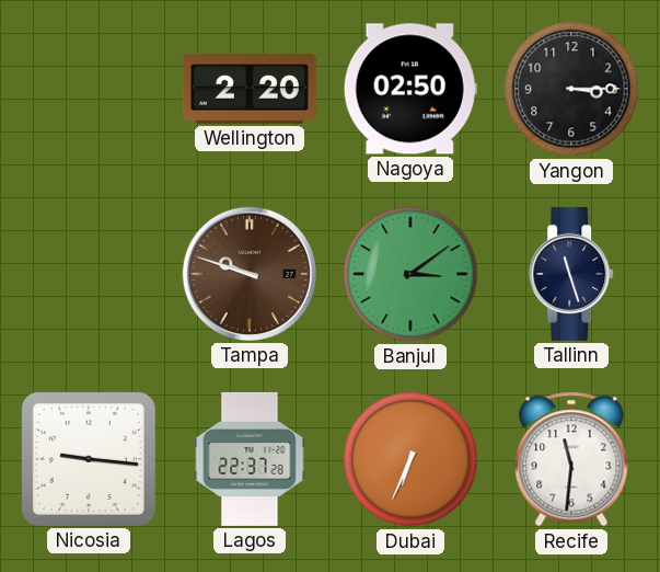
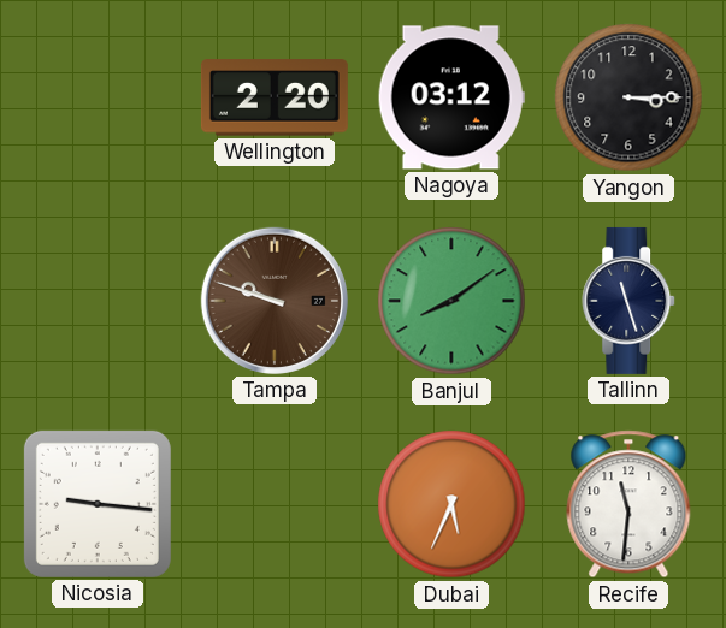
Nagoya: 02:50 -> 03:12
Banjul: 3:09 -> 8:09
Lagos: 22:37 -> none
Dubai: 6:34 -> 5:34
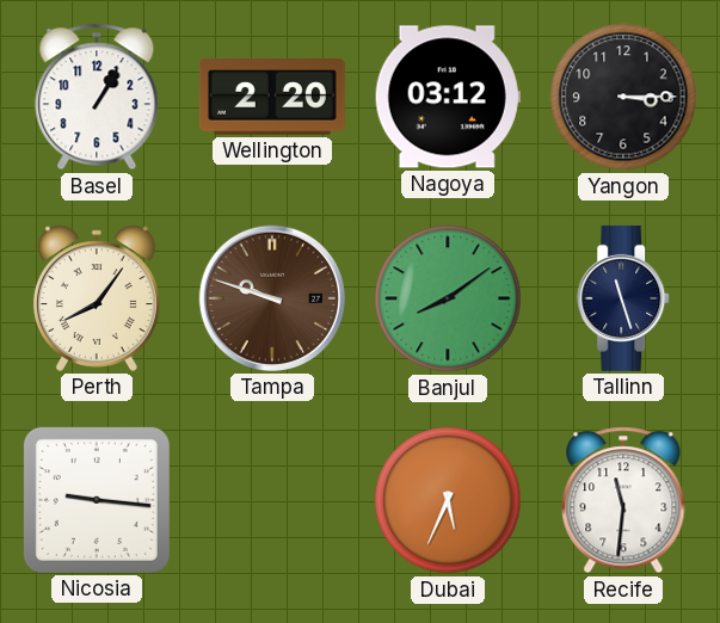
Basel: none -> 1:05
Perth: none -> 8:06
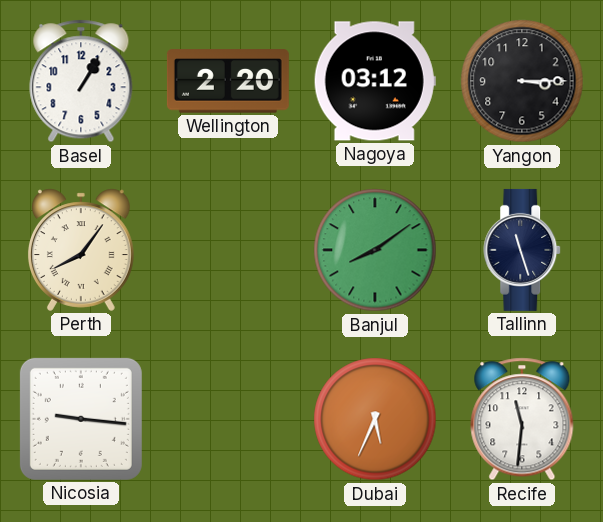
Tampa: 9:48 -> none
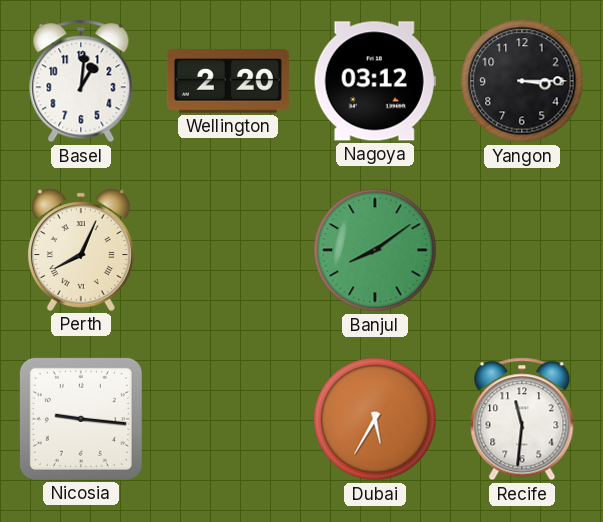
Basel: 1:05 -> 1:01
Perth: 8:06 -> 8:04
Tallinn: 11:27 -> none
Dubai: 5:34 -> 5:35
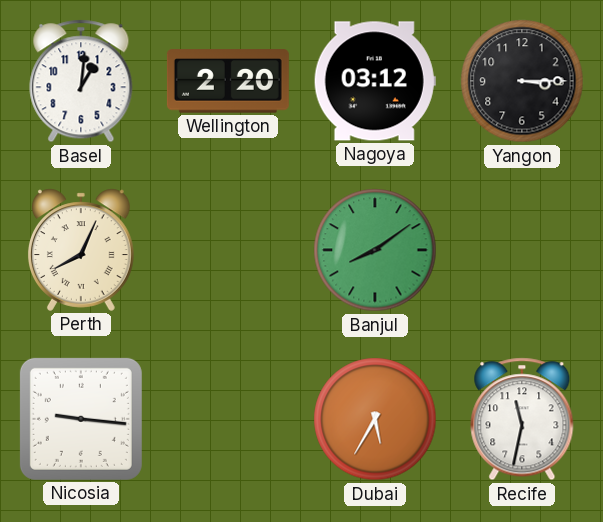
Recife: 11:31 -> 11:32
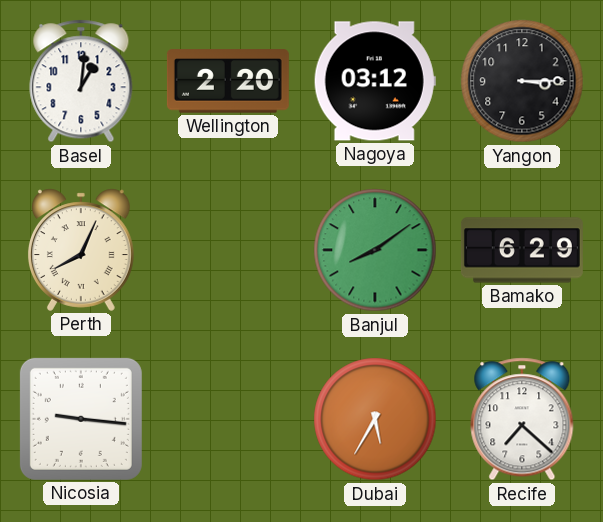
Bamako: none -> 6:29
Recife: 11:32 -> 7:22
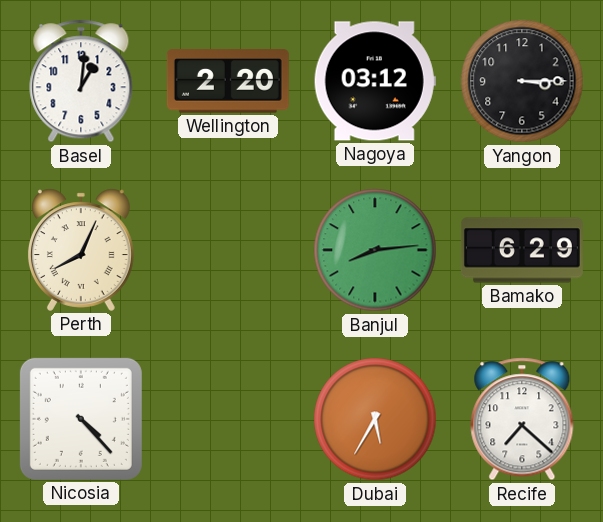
Banjul: 8:09 -> 8:14
Nicosia: 9:16 -> 4:23
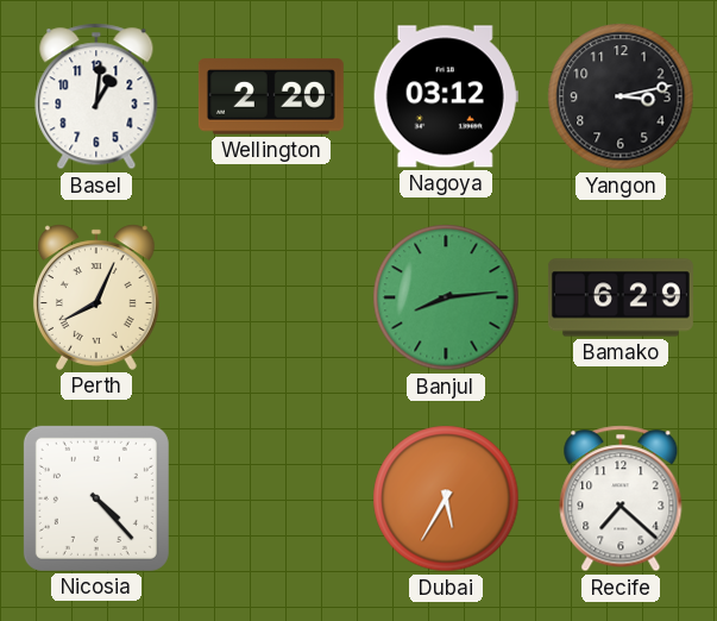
Yangon: 3:15 -> 3:13
